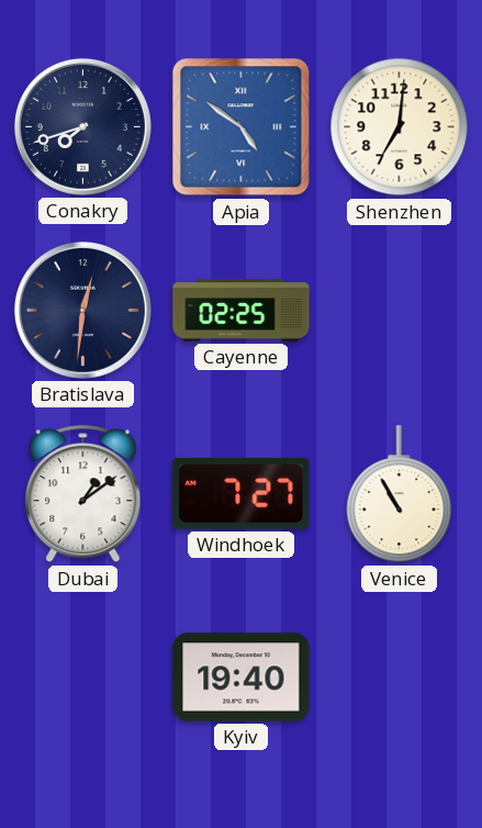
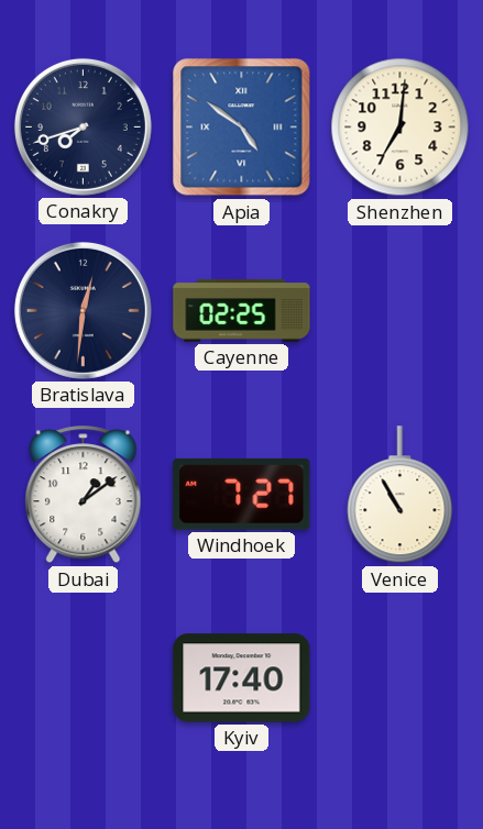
Kyiv: 19:40 -> 17:40
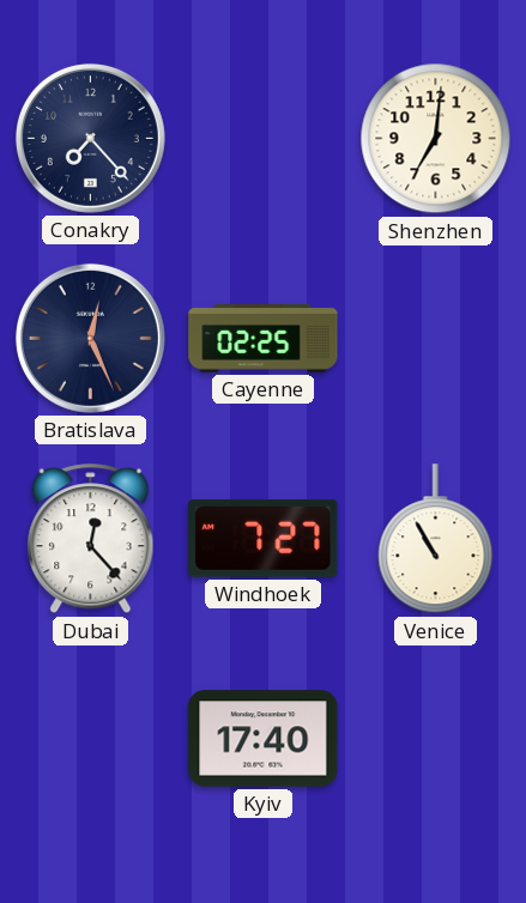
Conakry: 7:42 -> 7:23
Apia: 4:51 -> none
Bratislava: 12:31 -> 12:26
Dubai: 1:09 -> 12:23
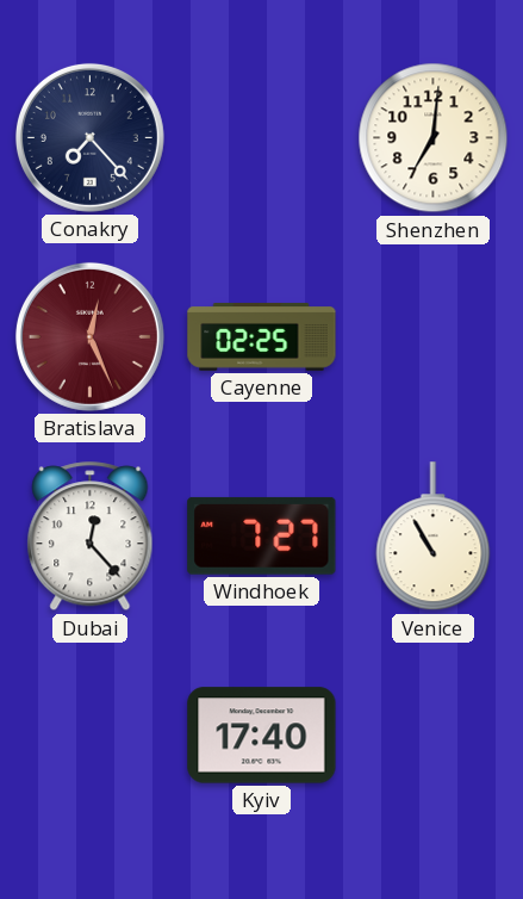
Bratislava dial: navy -> burgundy
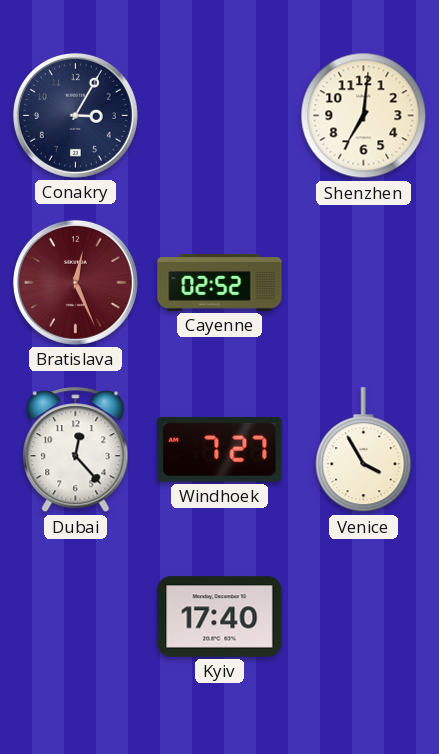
Conakry: 7:23 -> 3:05
Cayenne: 02:25 -> 02:52
Venice: 10:55 -> 3:55
